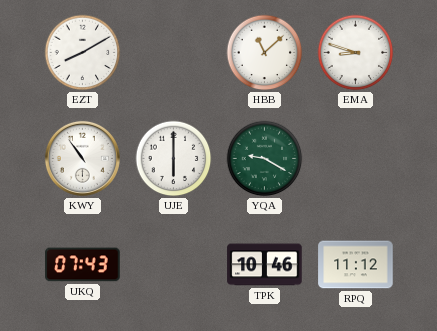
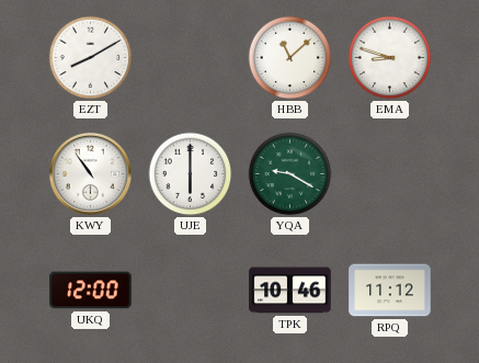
UKQ: 07:43 -> 12:00
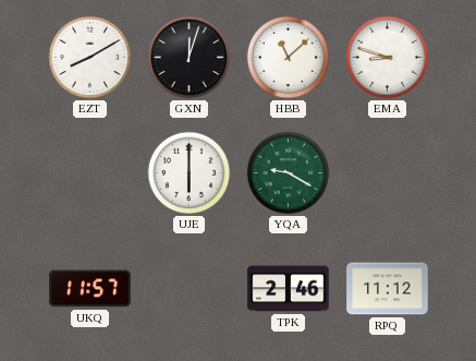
GXN: none -> 12:03
KWY: 10:54 -> none
UKQ: 12:00 -> 11:57
TPK: 10:46 -> 2:46
